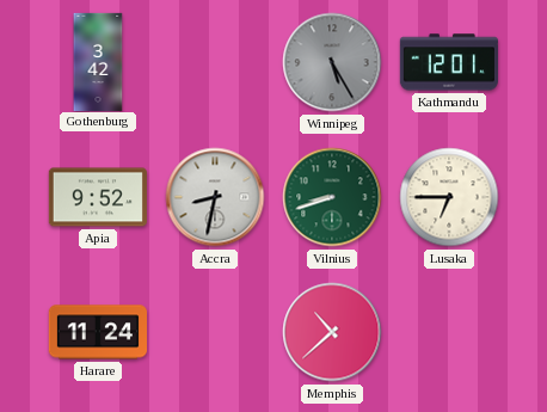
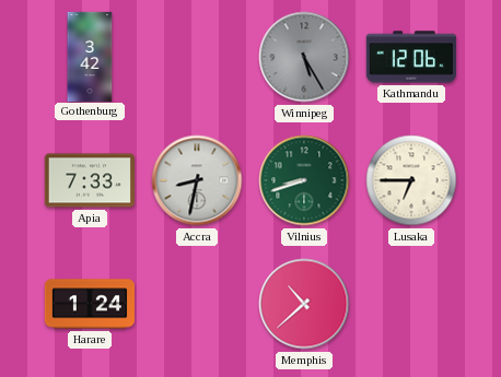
Kathmandu: 12:01 -> 12:06
Apia: 9:52 -> 7:33
Harare: 11:24 -> 1:24
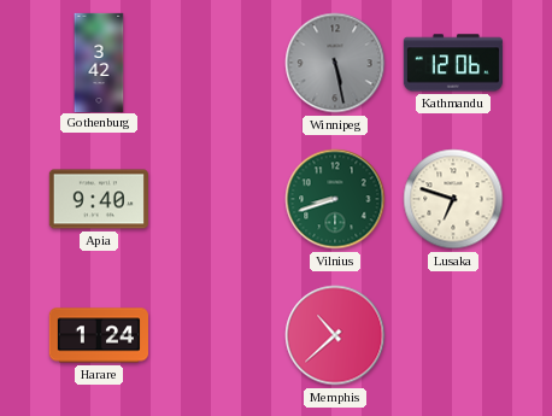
Winnipeg: 5:25 -> 5:28
Apia: 7:33 -> 9:40
Accra: 8:32 -> none
Lusaka: 6:45 -> 6:48
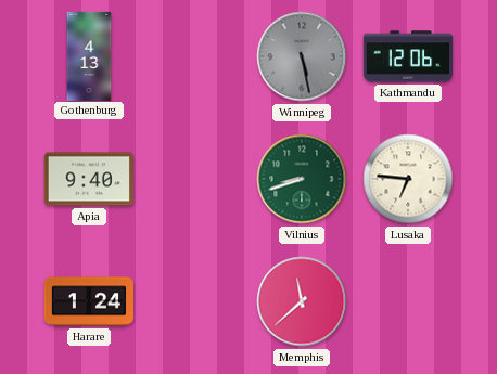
Gothenburg: 3:42 -> 4:13
Lusaka: 6:48 -> 6:46
Memphis: 10:38 -> 11:38
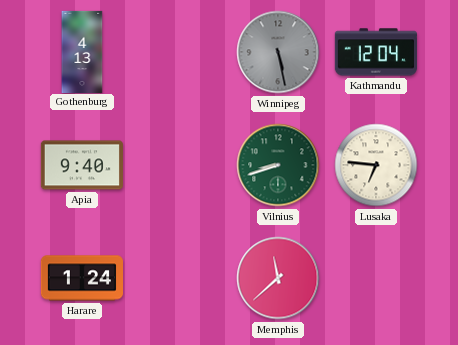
Kathmandu: 12:06 -> 12:04
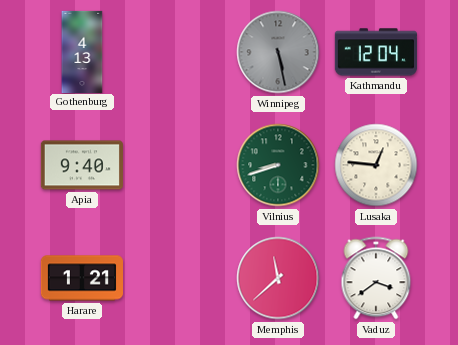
Lusaka: 6:46 -> 12:46
Harare: 1:24 -> 1:21
Vaduz: none -> 3:39
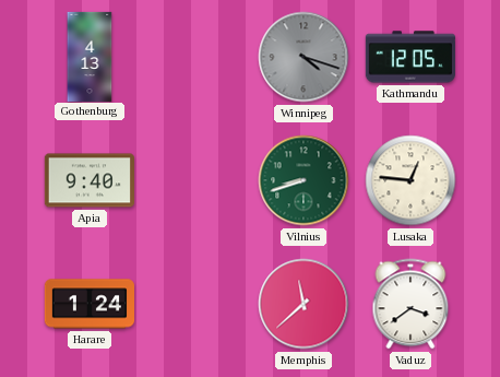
Winnipeg: 5:28 -> 4:18
Kathmandu: 12:04 -> 12:05
Harare: 1:21 -> 1:24
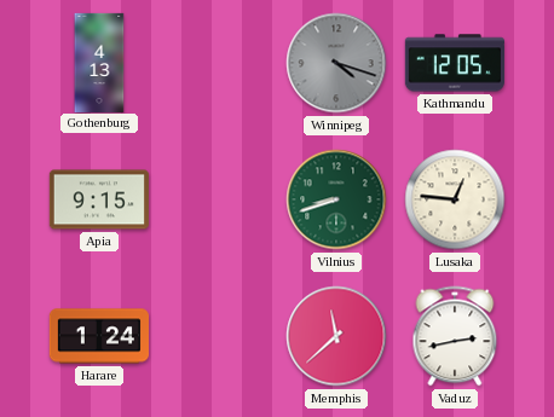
Apia: 9:40 -> 9:15
Vaduz: 3:39 -> 2:43
